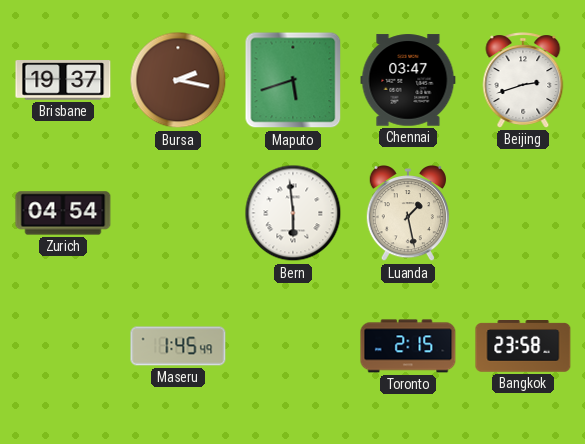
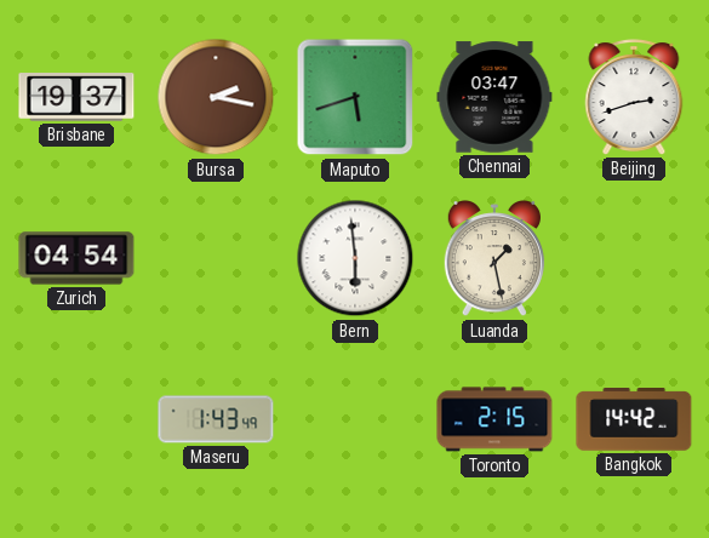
Maseru: 1:45 -> 1:43
Bangkok: 23:58 -> 14:42
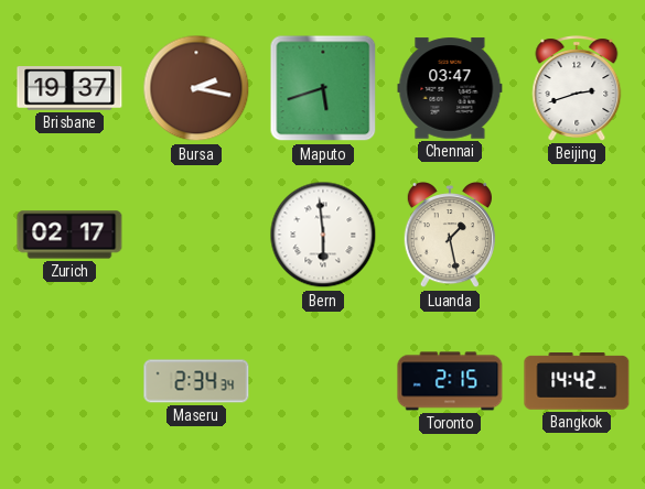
Zurich: 04:54 -> 02:17
Maseru: 1:43 -> 2:34
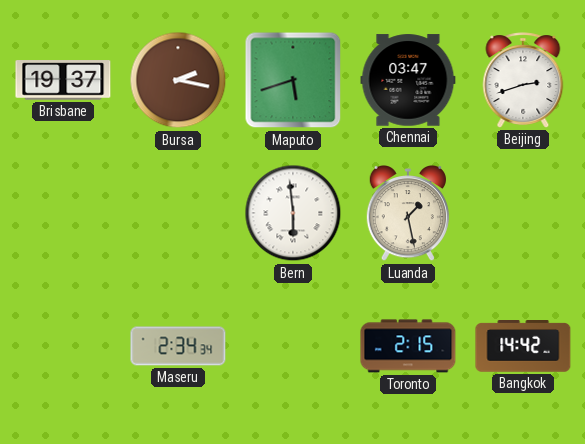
Zurich: 02:17 -> none
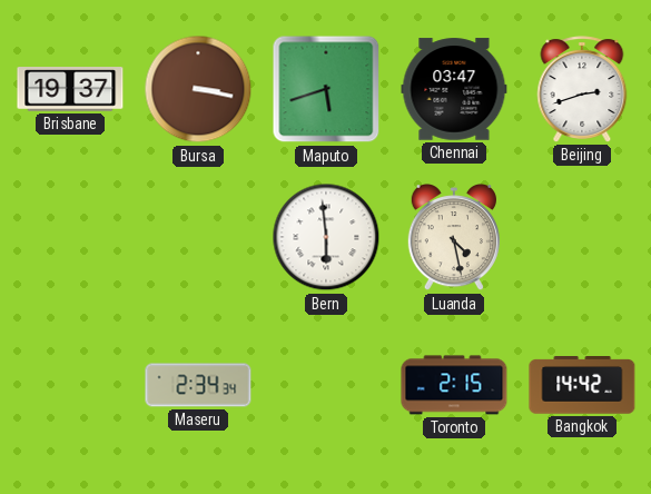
Bursa: 2:17 -> 3:17
Luanda: 1:28 -> 4:28
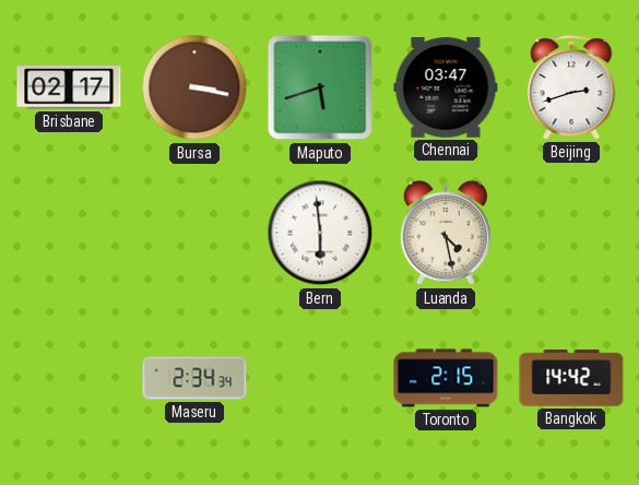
Brisbane: 19:37 -> 02:17
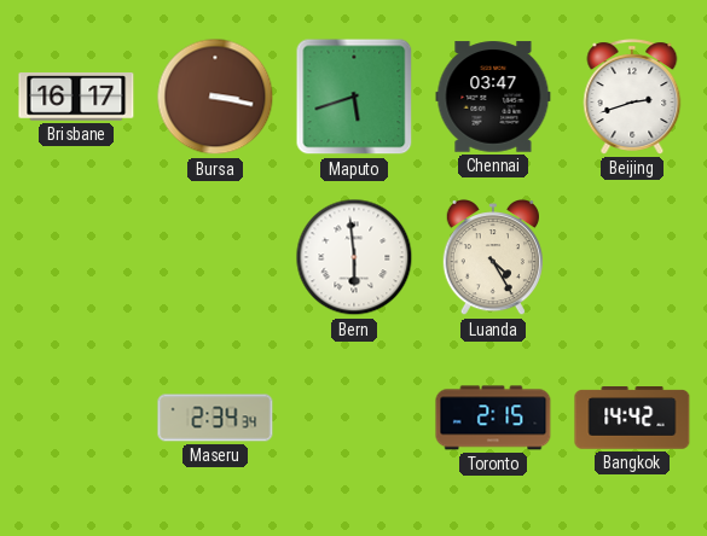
Brisbane: 02:17 -> 16:17
Luanda: 4:28 -> 4:25
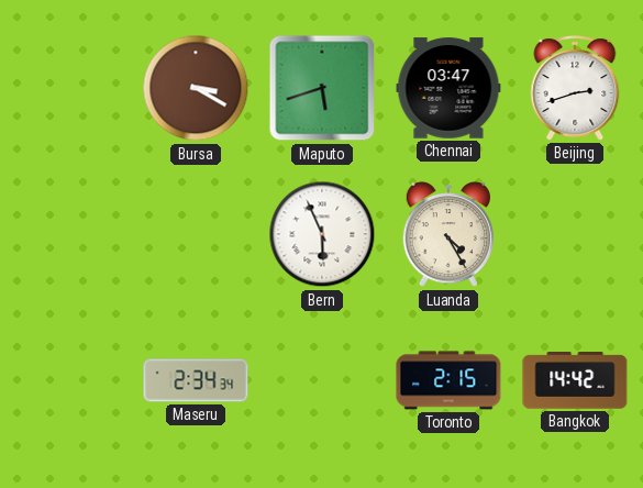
Brisbane: 16:17 -> none
Bursa: 3:17 -> 3:20
Bern: 5:59 -> 5:56
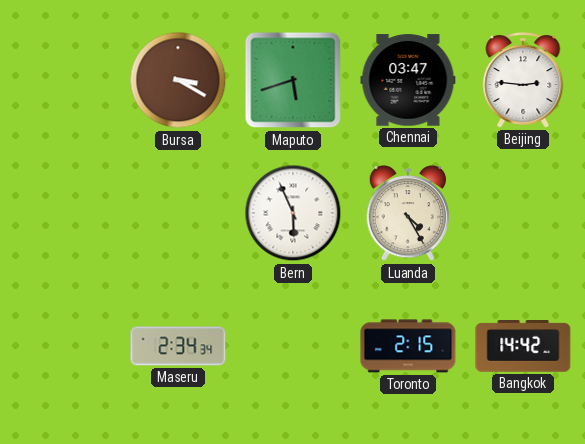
Beijing: 2:42 -> 2:46
